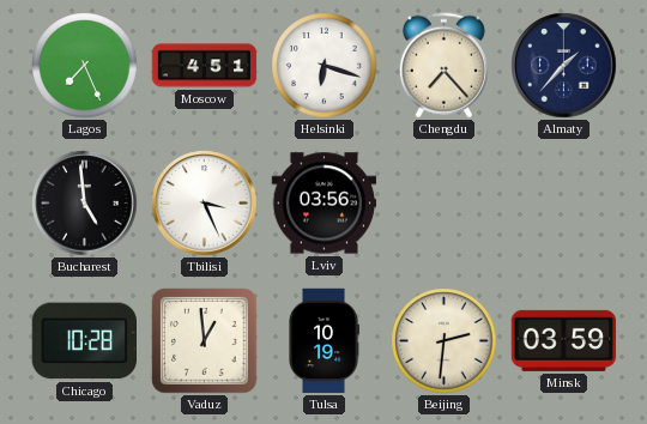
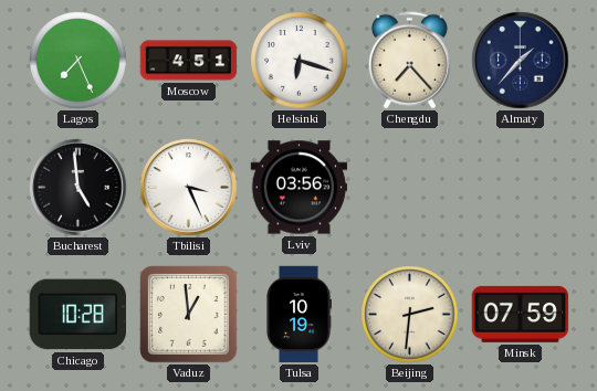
Minsk: 03:59 -> 07:59
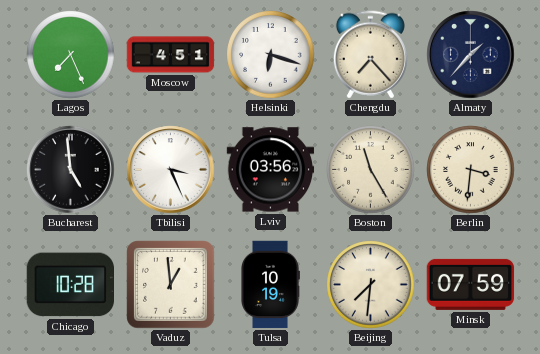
Boston: none -> 11:25
Berlin: none -> 3:31
Beijing: 2:31 -> 7:31
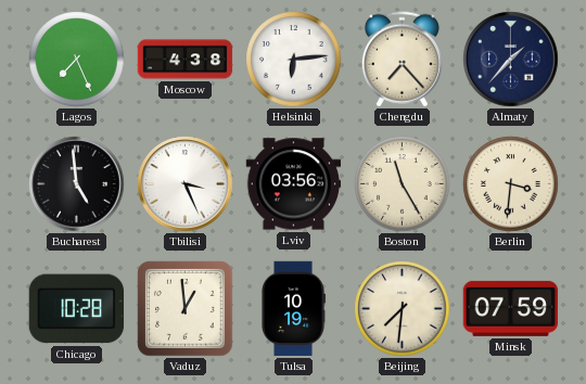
Moscow: 4:51 -> 4:38
Helsinki: 6:18 -> 6:14
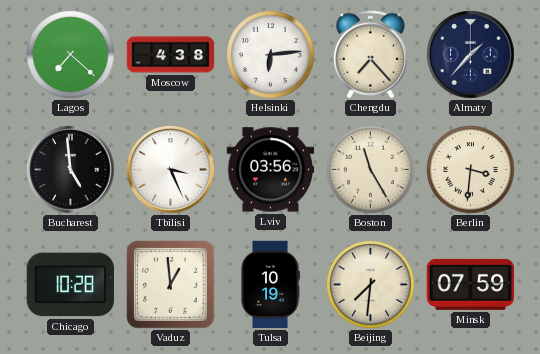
Lagos: 7:26 -> 7:22
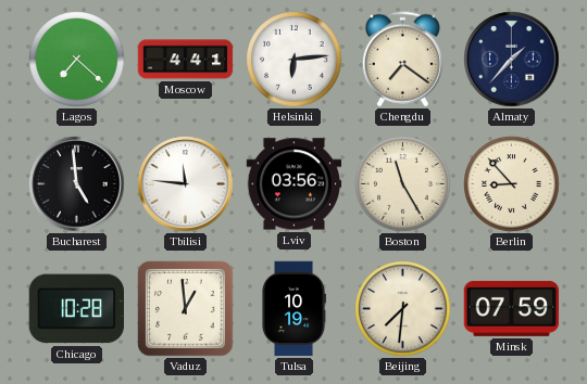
Moscow: 4:38 -> 4:41
Chengdu: 7:23 -> 7:21
Tbilisi: 3:26 -> 11:46
Berlin: 3:31 -> 8:53
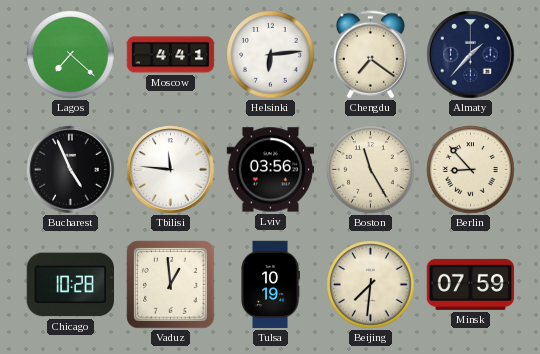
Bucharest: 4:59 -> 4:56
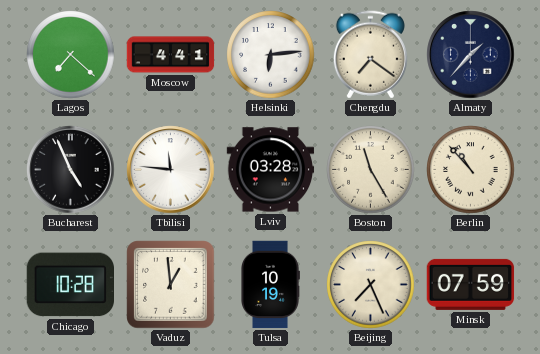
Lviv: 03:56 -> 03:28
Berlin: 8:53 -> 10:53
Beijing: 7:31 -> 7:26
